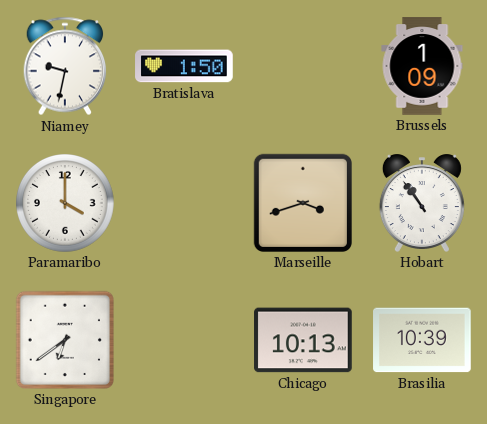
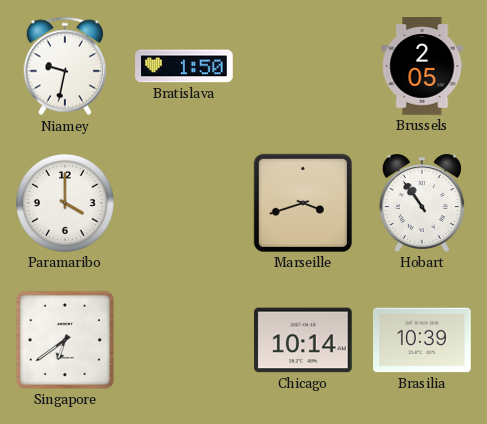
Brussels: 1:09 -> 2:05
Chicago: 10:13 -> 10:14
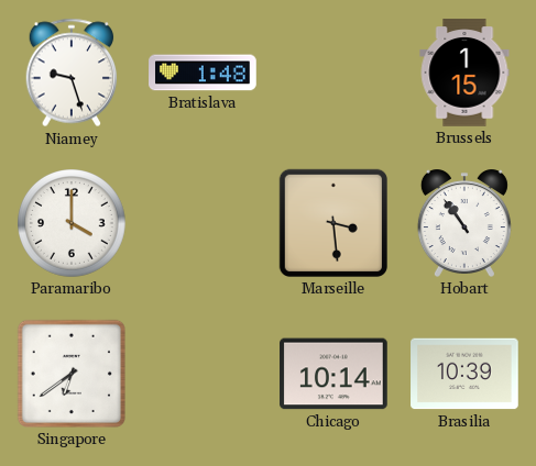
Niamey: 9:32 -> 9:27
Bratislava: 1:50 -> 1:48
Brussels: 2:05 -> 1:15
Marseille: 3:42 -> 3:29
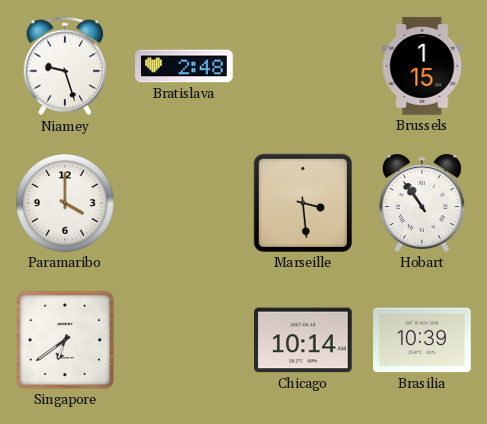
Bratislava: 1:48 -> 2:48
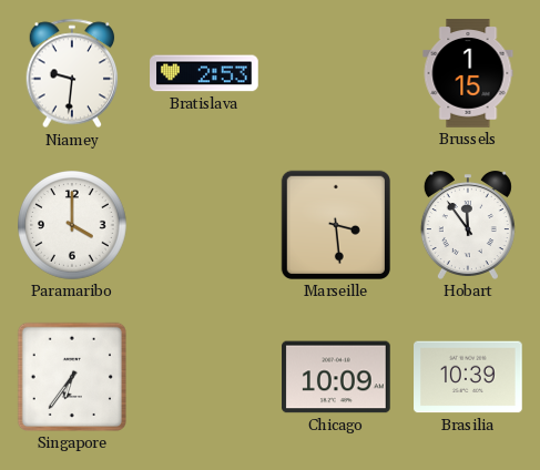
Niamey: 9:27 -> 9:31
Bratislava: 2:48 -> 2:53
Hobart: 10:54 -> 11:54
Singapore: 6:39 -> 6:36
Chicago: 10:14 -> 10:09
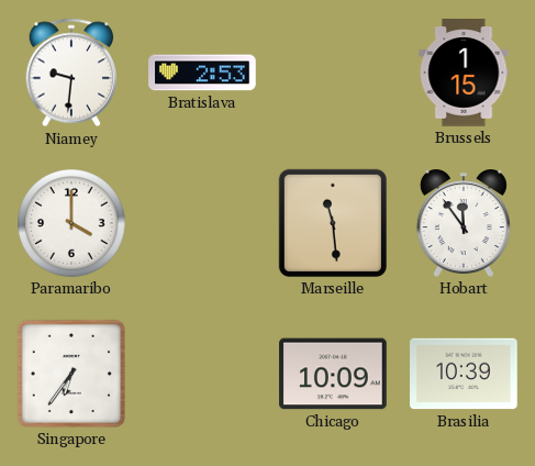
Marseille: 3:29 -> 11:29
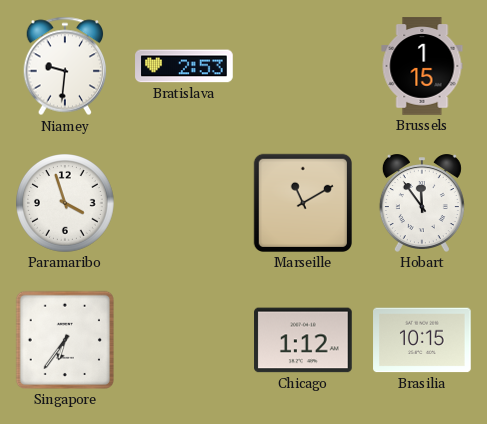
Paramaribo: 4:00 -> 3:57
Marseille: 11:29 -> 11:10
Chicago: 10:09 -> 1:12
Brasilia: 10:39 -> 10:15
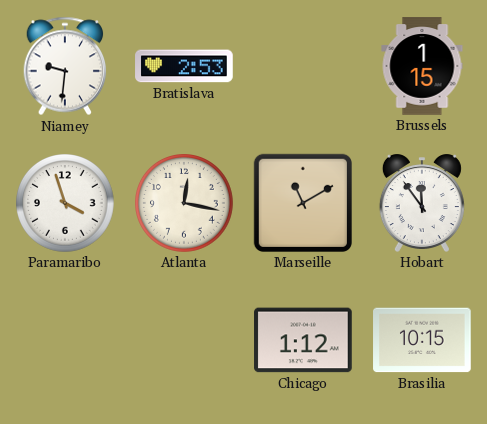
Atlanta: none -> 12:17
Singapore: 6:36 -> none
